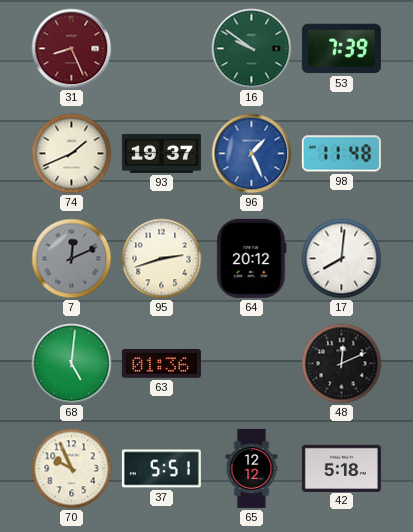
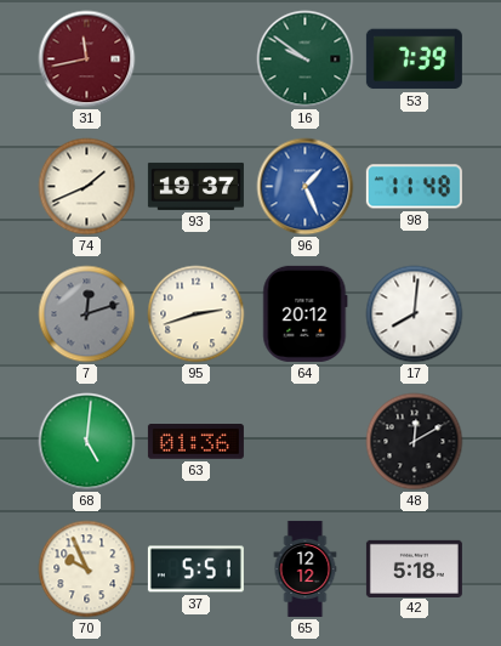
31: 8:26 -> 11:43
7: 12:11 -> 12:12
48: 12:11 -> 12:10
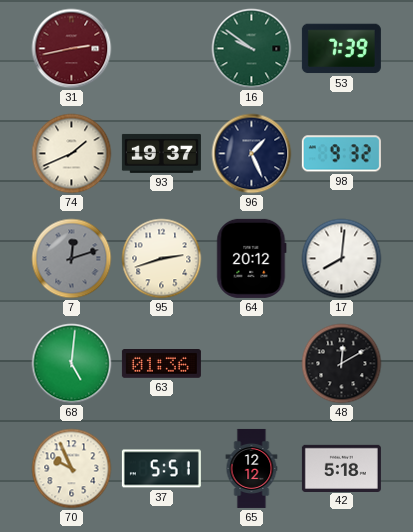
31: 11:43 -> 2:43
96 dial: blue -> navy
98: 11:48 -> 9:32
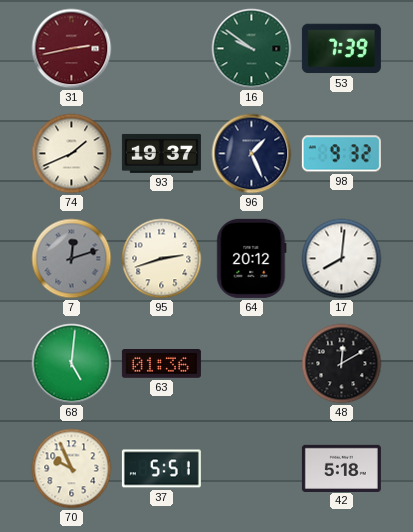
65: 12:12 -> none
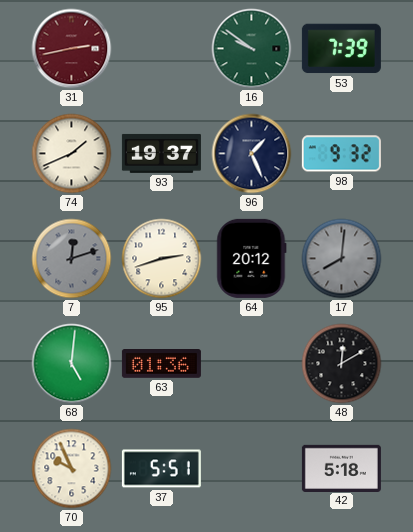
17 dial: white -> grey
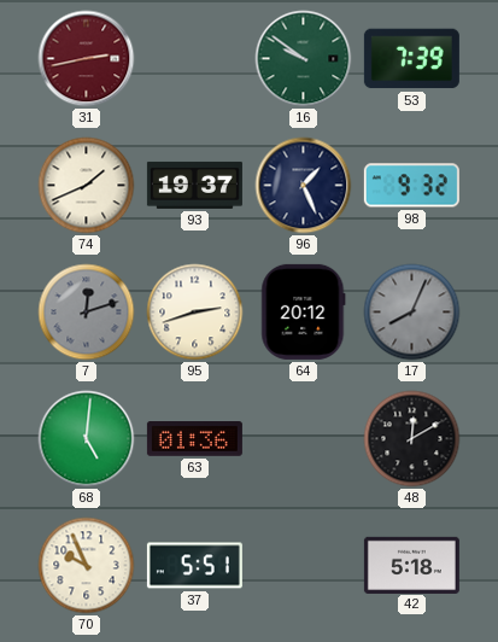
17: 8:01 -> 8:04
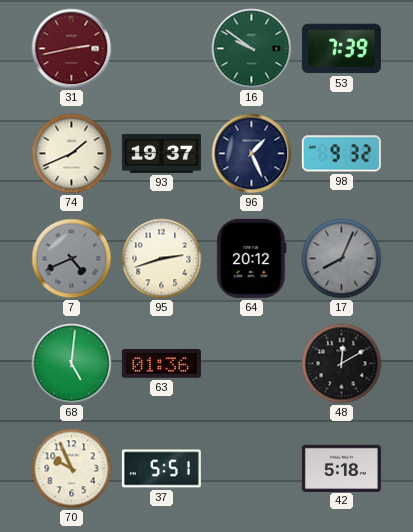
7: 12:12 -> 4:41
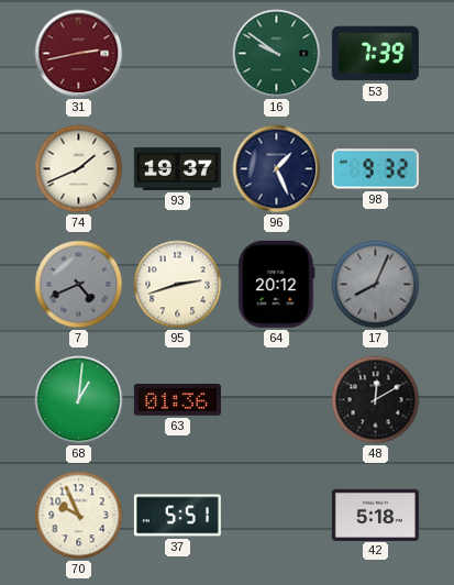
68: 5:01 -> 1:01
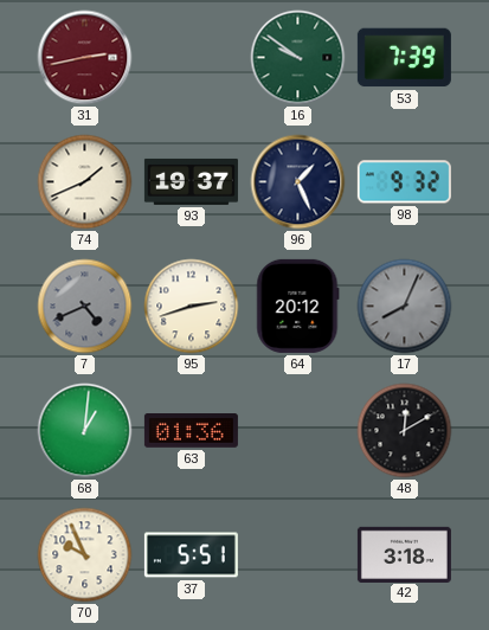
42: 5:18 -> 3:18
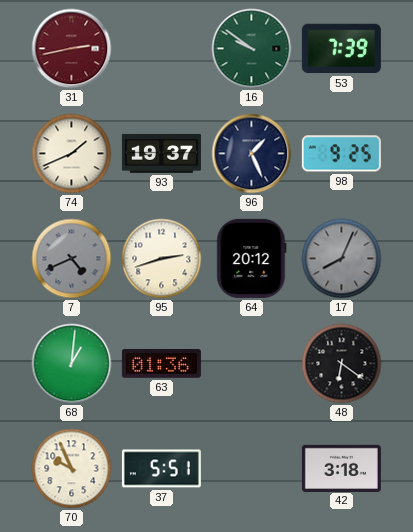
98: 9:32 -> 9:25
48: 12:10 -> 6:21
